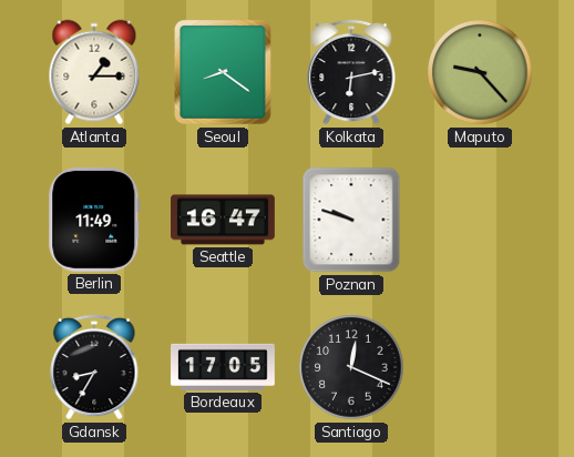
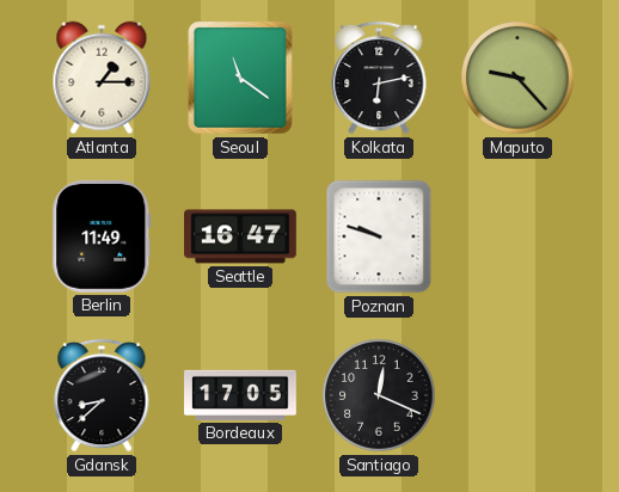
Seoul: 8:21 -> 11:21
Gdansk: 8:35 -> 8:38
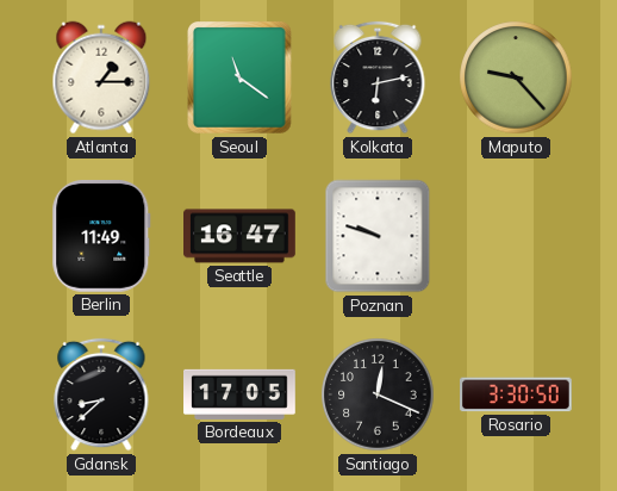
Rosario: none -> 3:30
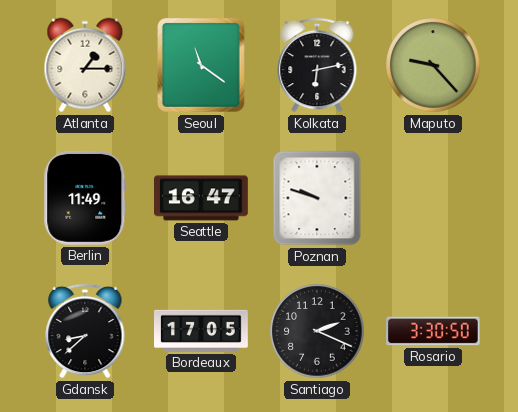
Santiago: 12:19 -> 2:19
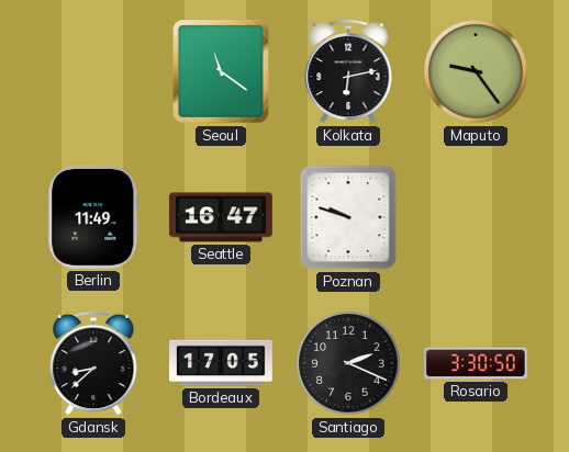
Atlanta: 1:15 -> none
Maputo: 9:23 -> 9:24
